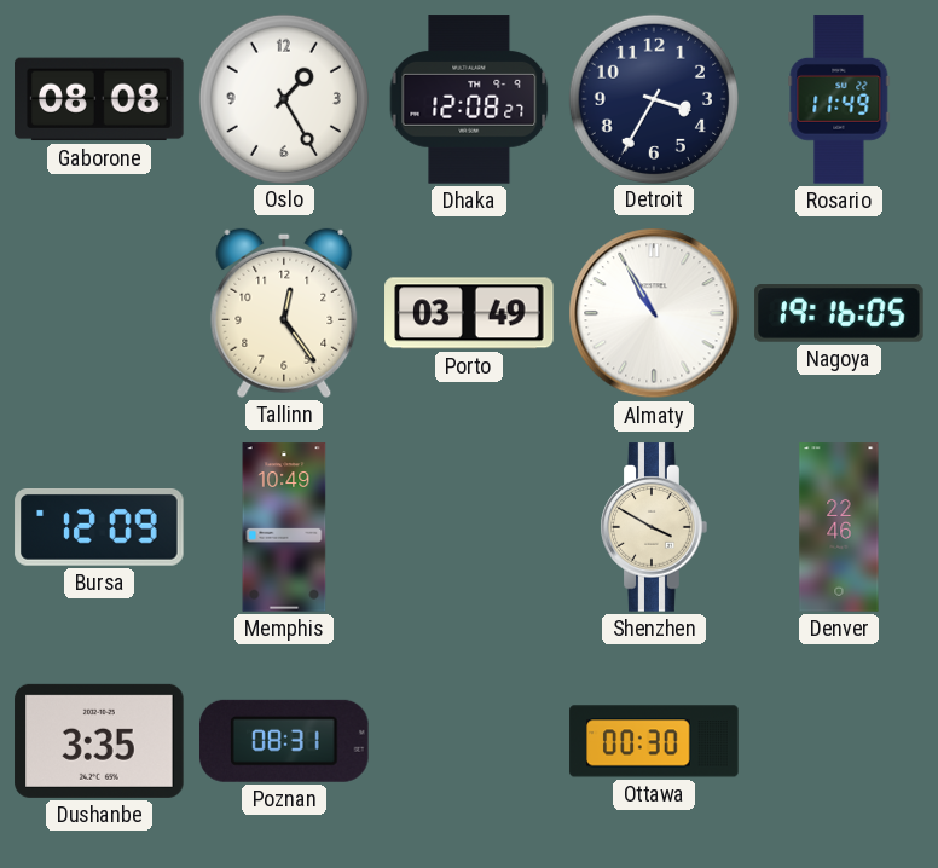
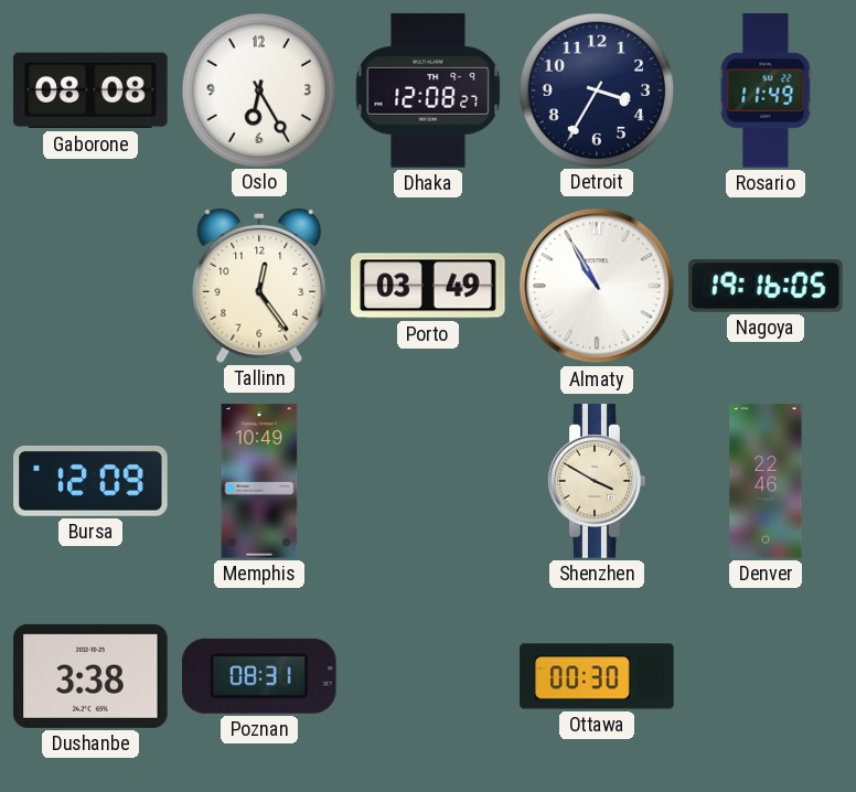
Oslo: 1:25 -> 6:25
Dushanbe: 3:35 -> 3:38
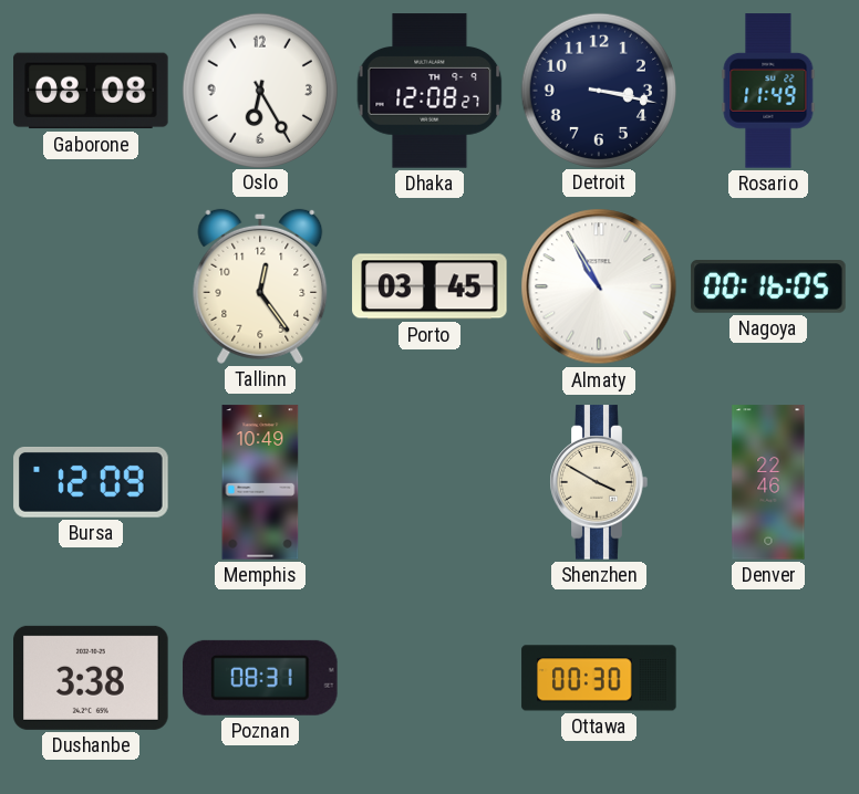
Detroit: 3:35 -> 3:17
Porto: 03:49 -> 03:45
Nagoya: 19:16 -> 00:16
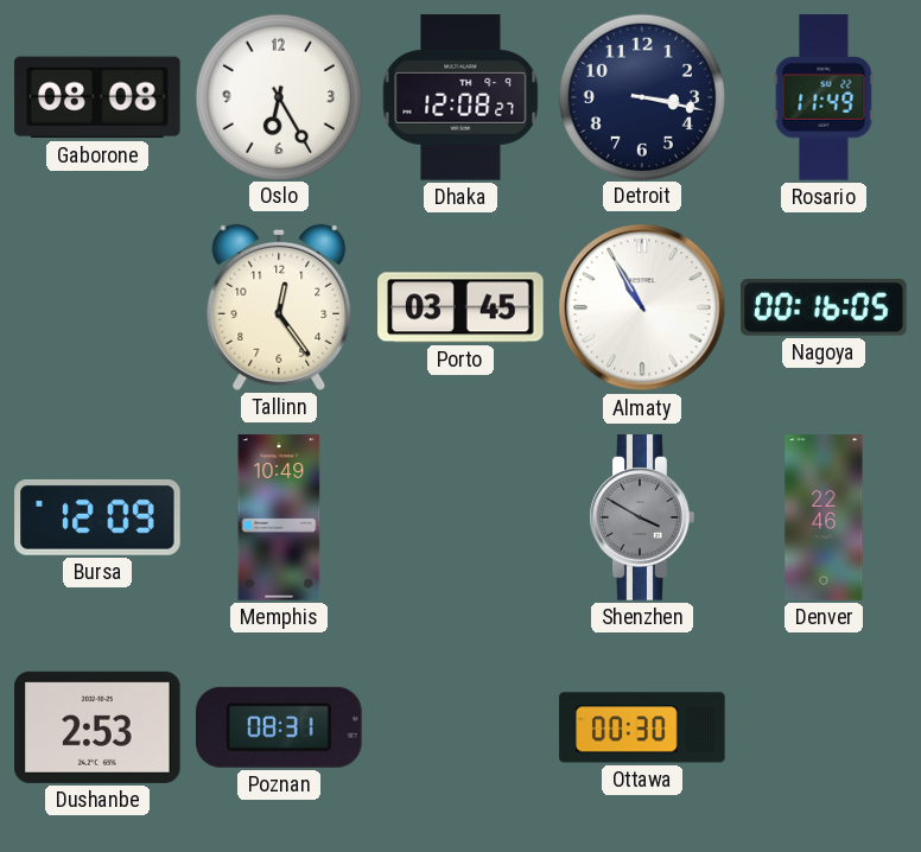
Shenzhen dial: cream -> grey
Dushanbe: 3:38 -> 2:53
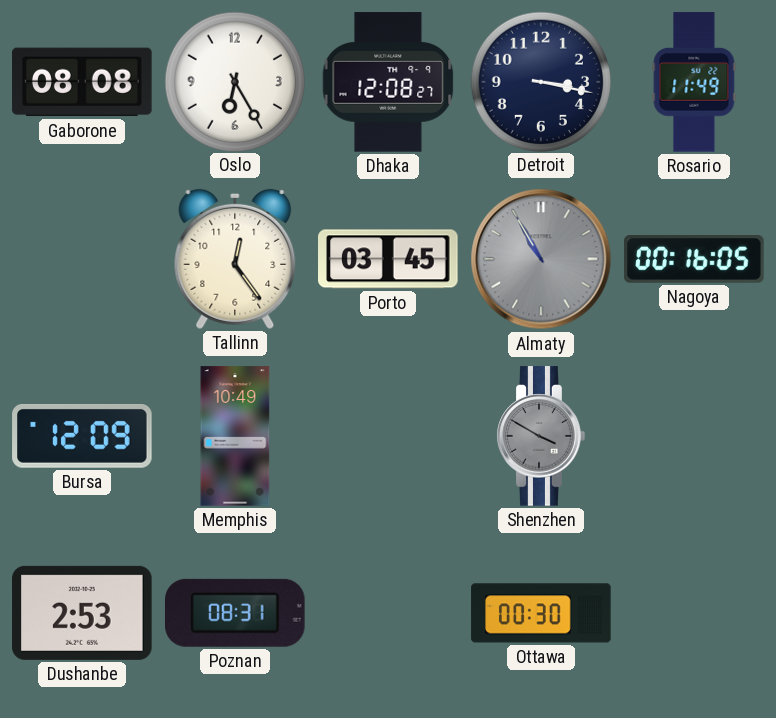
Almaty dial: white -> grey
Denver: 22:46 -> none
